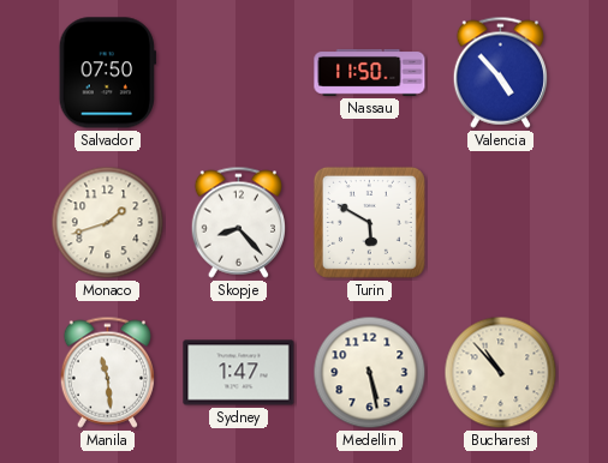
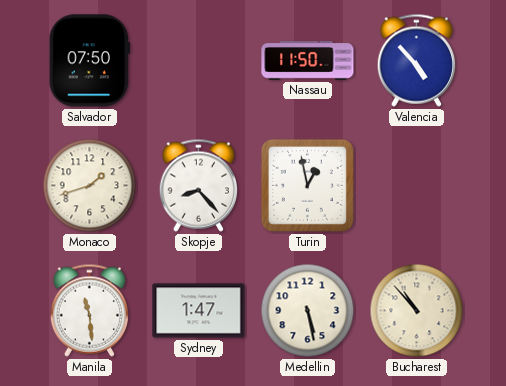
Turin: 5:50 -> 12:58
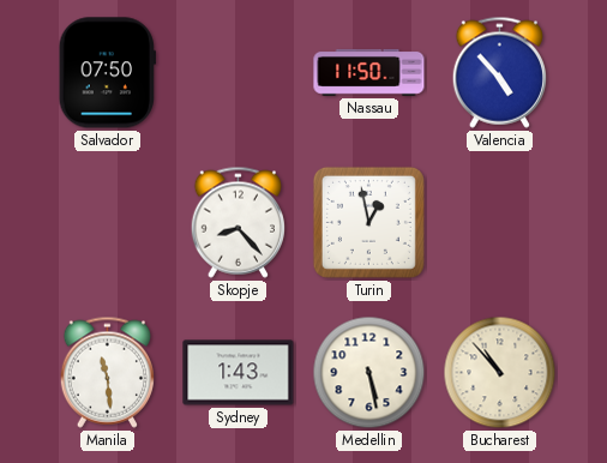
Monaco: 1:42 -> none
Sydney: 1:47 -> 1:43
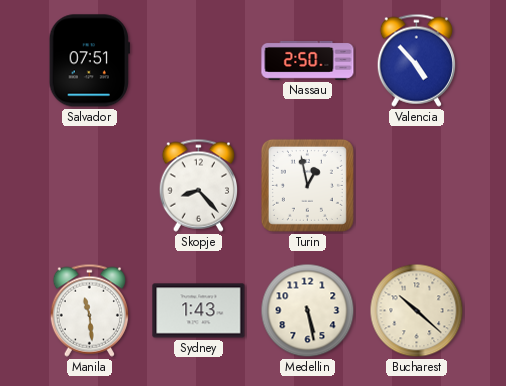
Salvador: 07:50 -> 07:51
Nassau: 11:50 -> 2:50
Bucharest: 10:53 -> 10:22
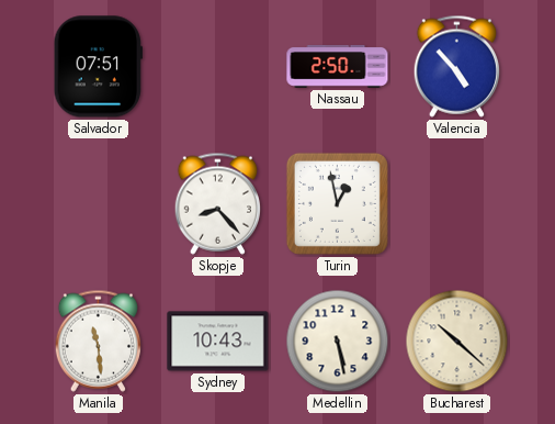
Sydney: 1:43 -> 10:43
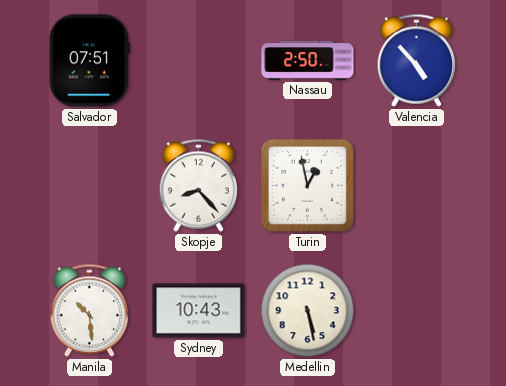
Manila: 11:29 -> 10:29
Bucharest: 10:22 -> none
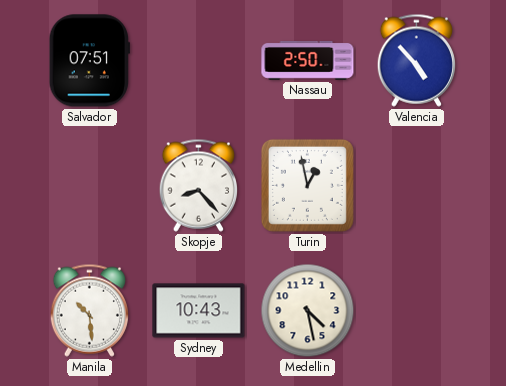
Medellin: 5:28 -> 4:28
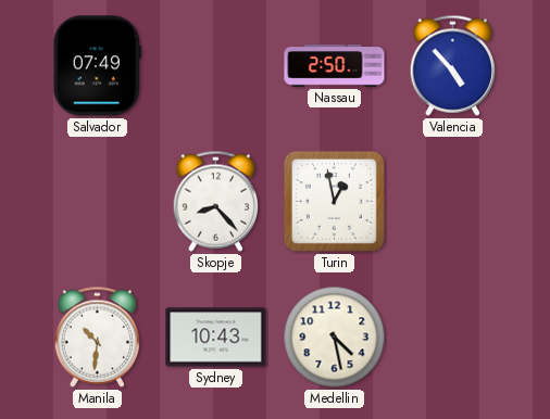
Salvador: 07:51 -> 07:49
Manila: 10:29 -> 10:31
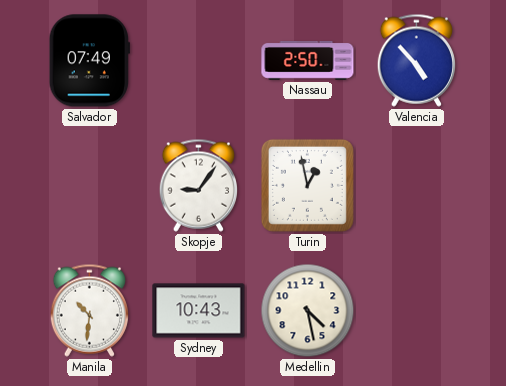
Skopje: 8:23 -> 9:06
